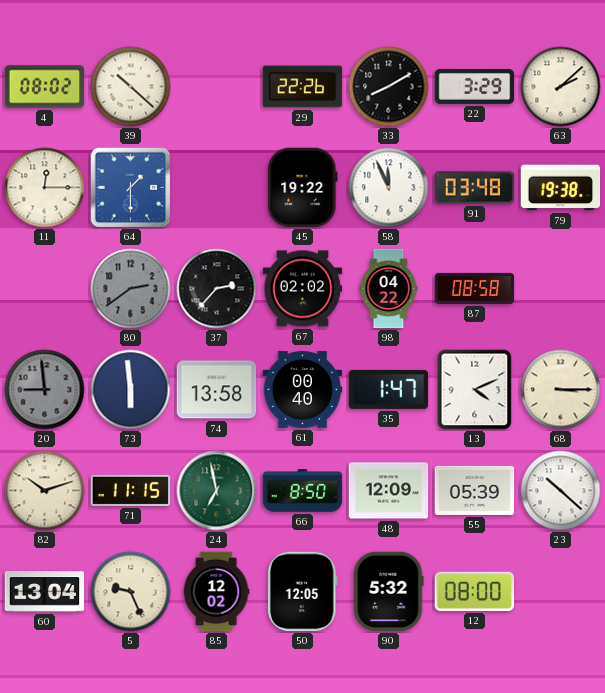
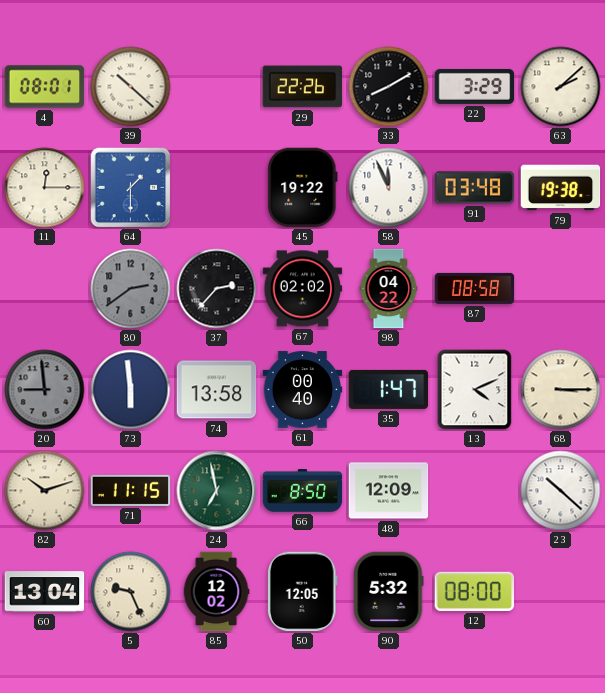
4: 08:02 -> 08:01
55: 05:39 -> none
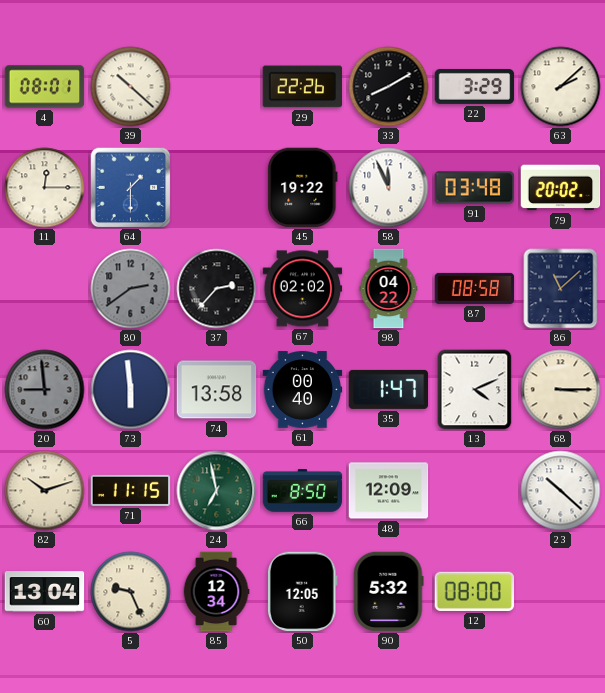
79: 19:38 -> 20:02
86: none -> 11:08
85: 12:02 -> 12:34
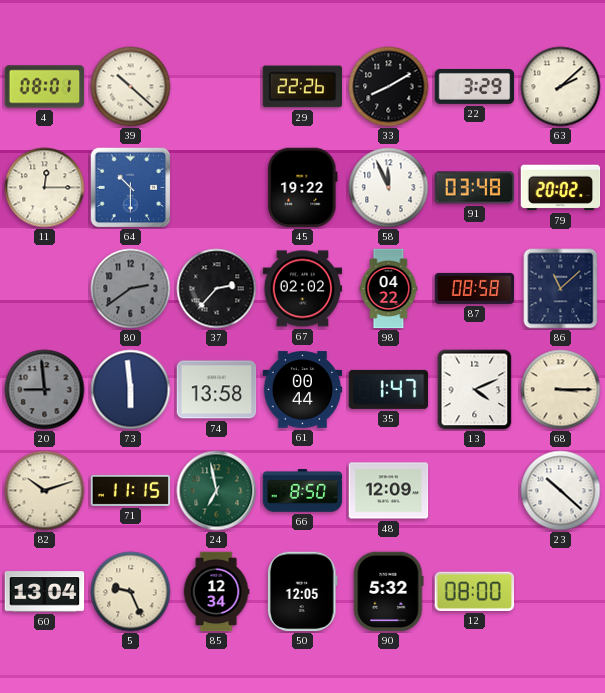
64: 1:30 -> 10:30
61: 00:40 -> 00:44
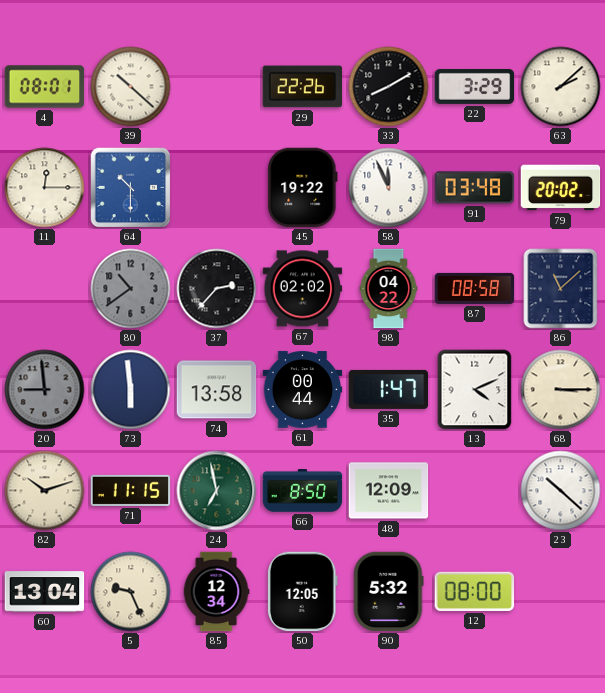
80: 2:39 -> 10:39
